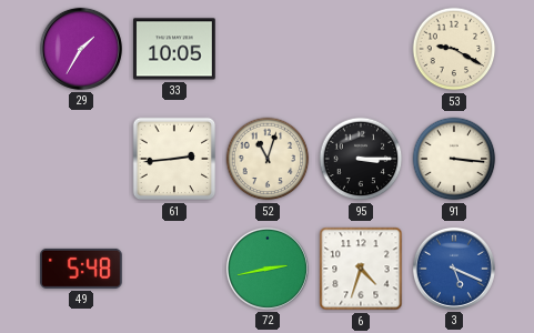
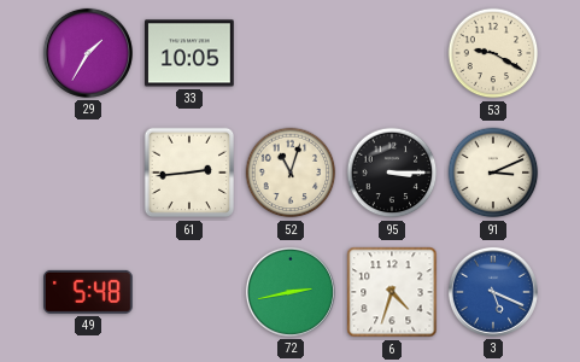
91: 3:16 -> 3:11
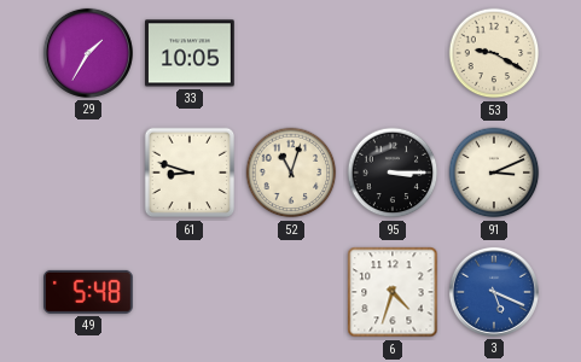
61: 2:44 -> 8:48
72: 2:43 -> none
